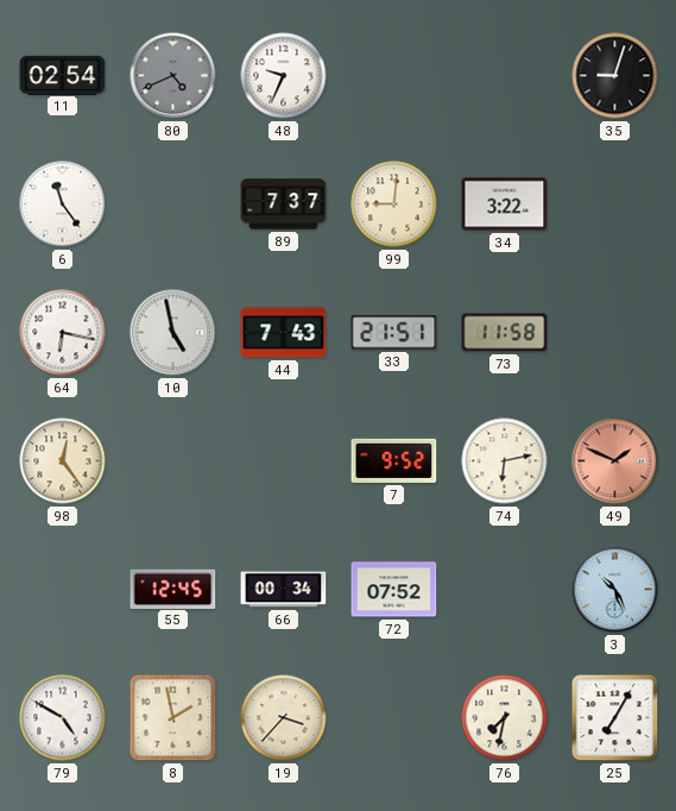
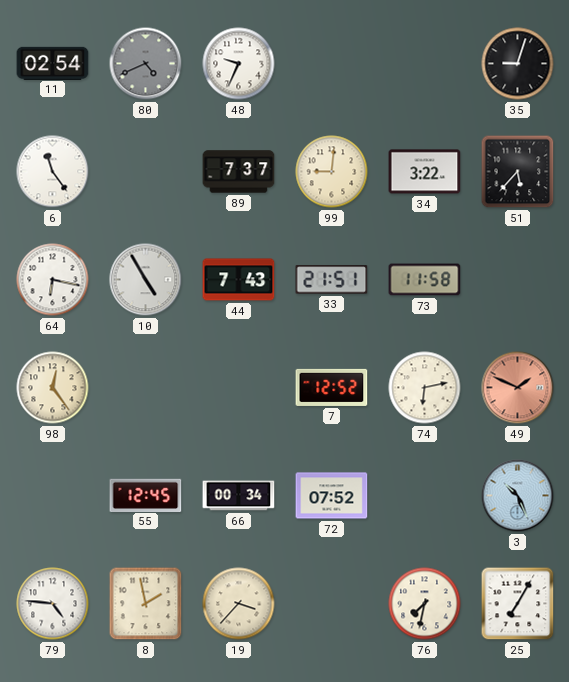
51: none -> 5:37
10: 4:58 -> 4:55
7: 9:52 -> 12:52
79: 4:50 -> 4:46
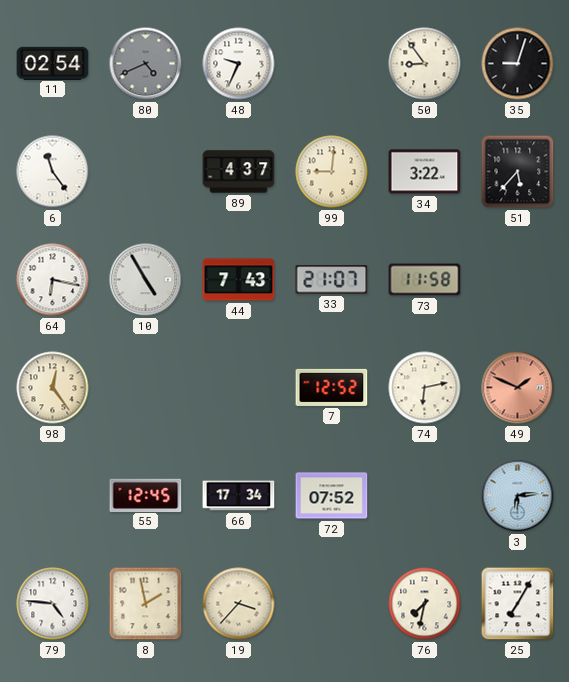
50: none -> 8:54
89: 7:37 -> 4:37
33: 21:51 -> 21:07
66: 00:34 -> 17:34
3: 10:26 -> 6:14
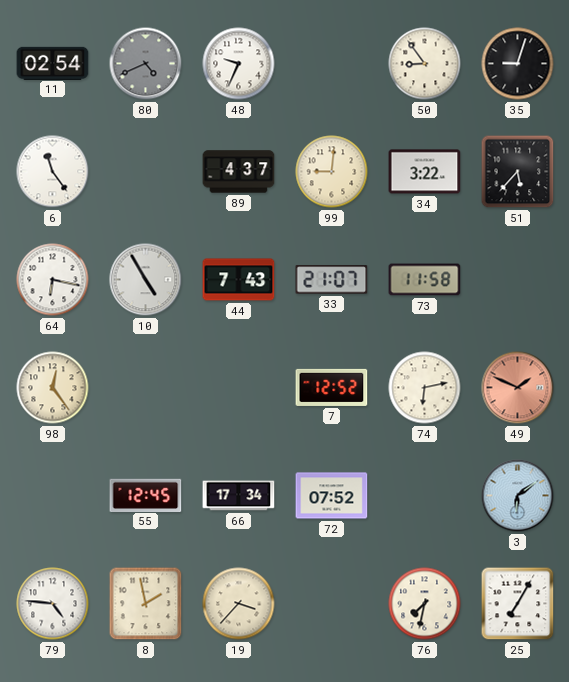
3: 6:14 -> 6:09
